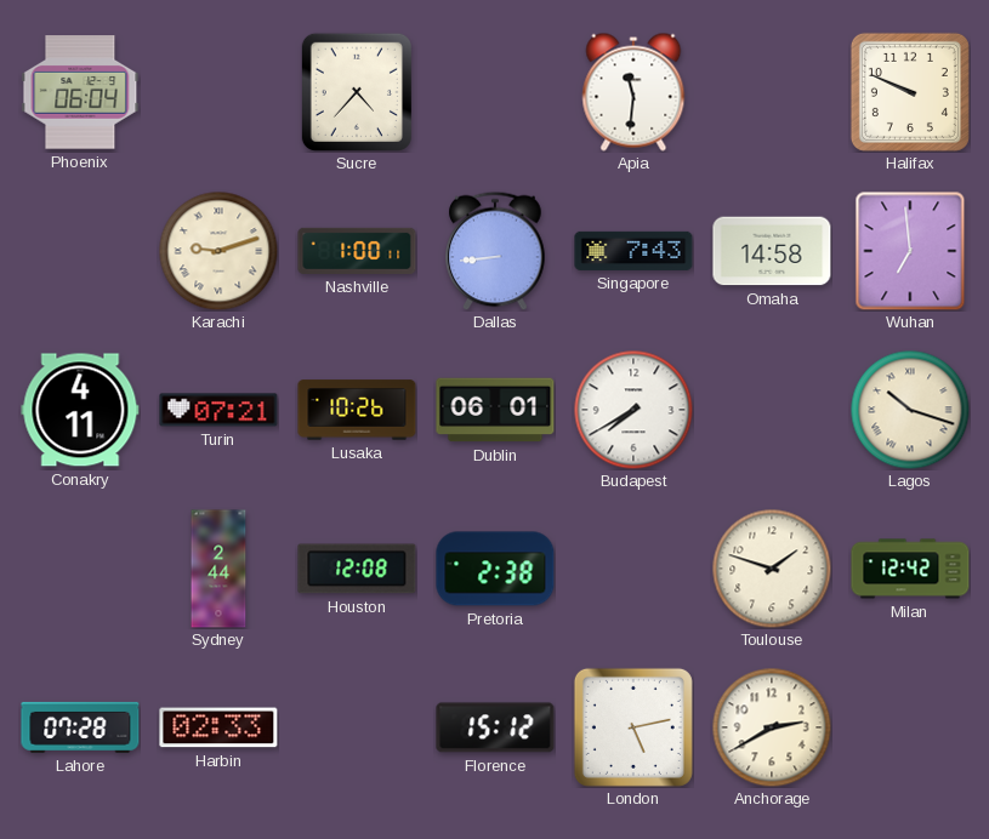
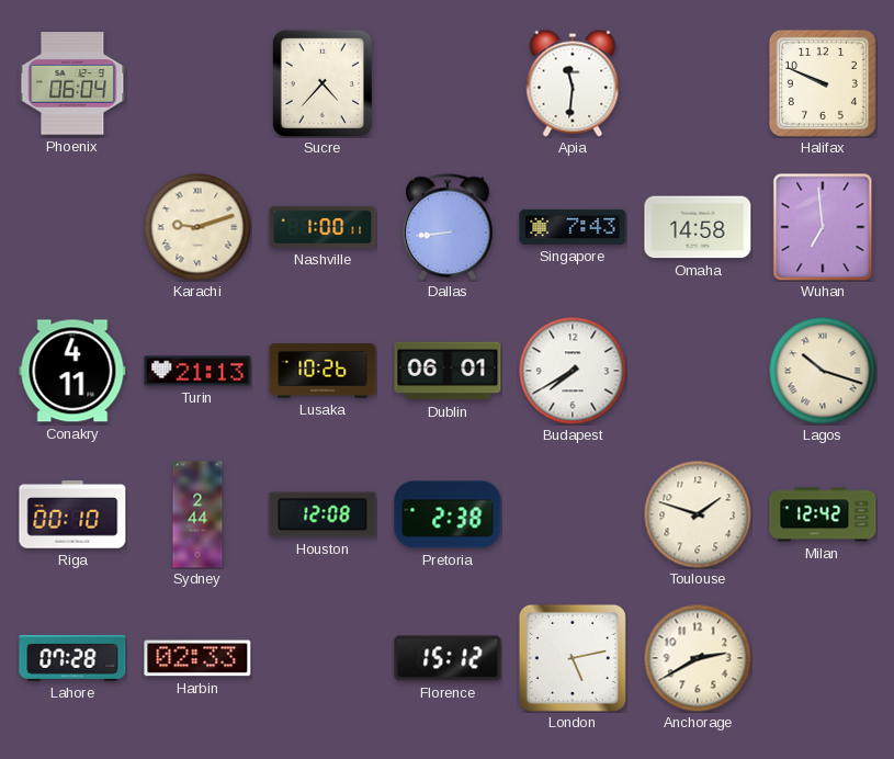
Turin: 07:21 -> 21:13
Riga: none -> 00:10
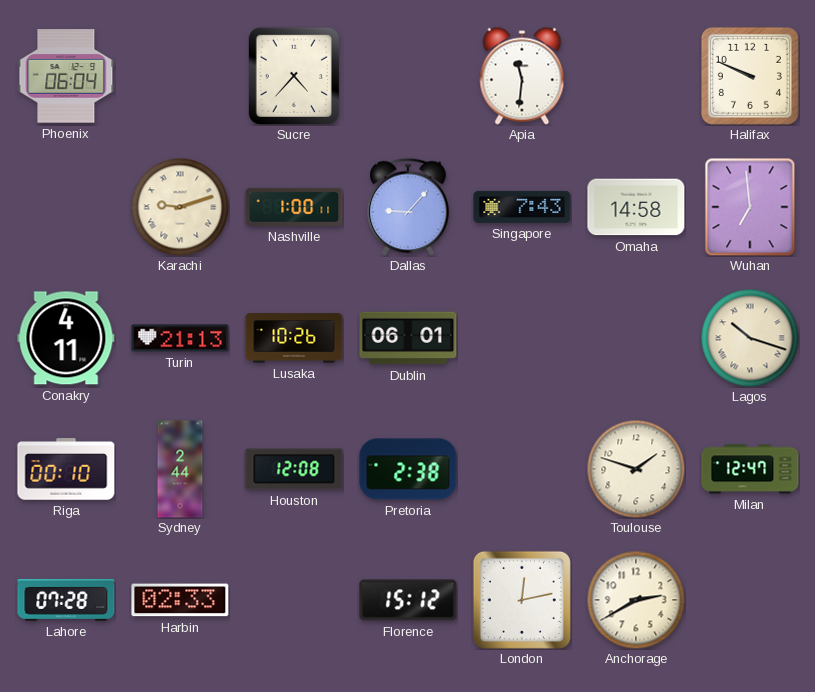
Dallas: 8:44 -> 9:07
Budapest: 7:40 -> none
Milan: 12:42 -> 12:47
London: 5:13 -> 12:13
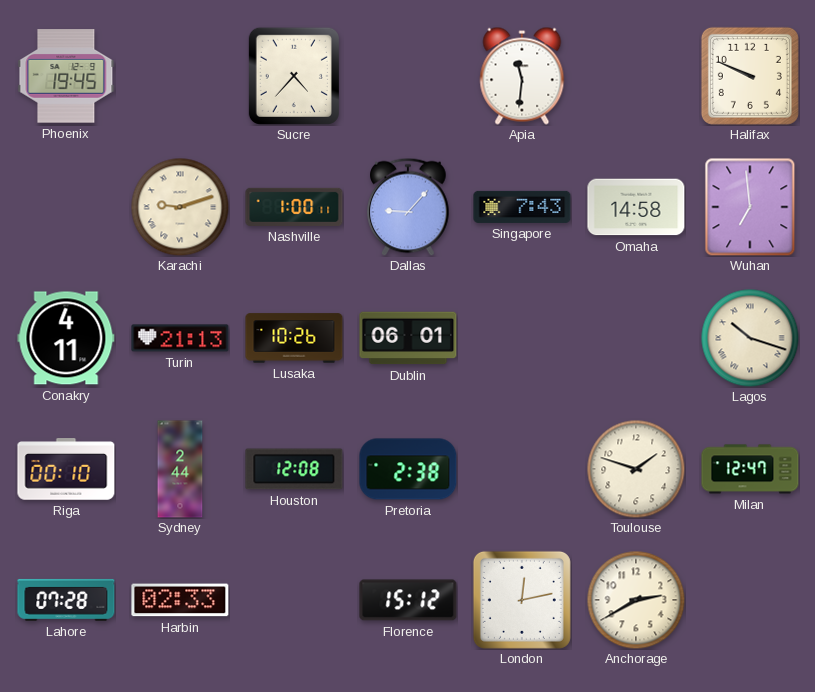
Phoenix: 06:04 -> 19:45
